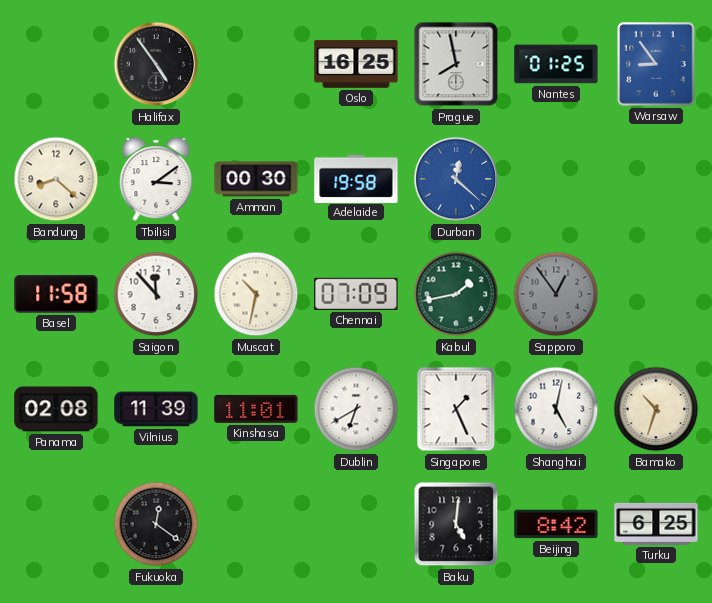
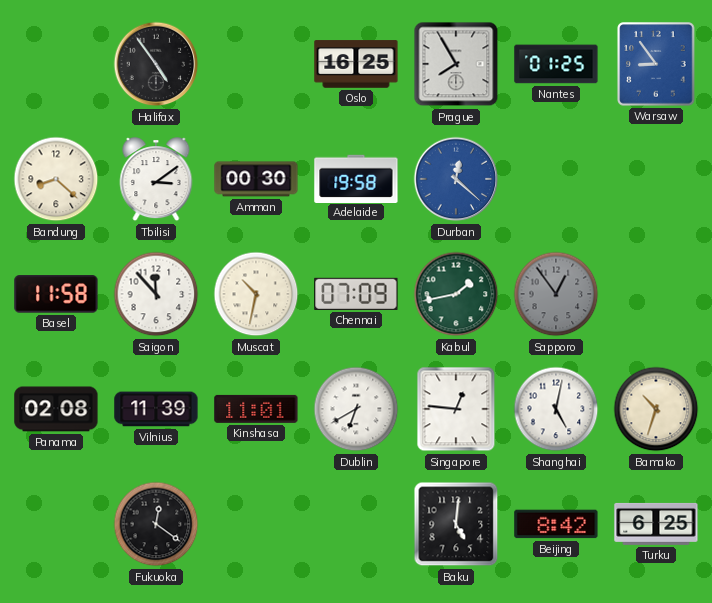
Prague: 7:58 -> 7:55
Singapore: 1:26 -> 12:46
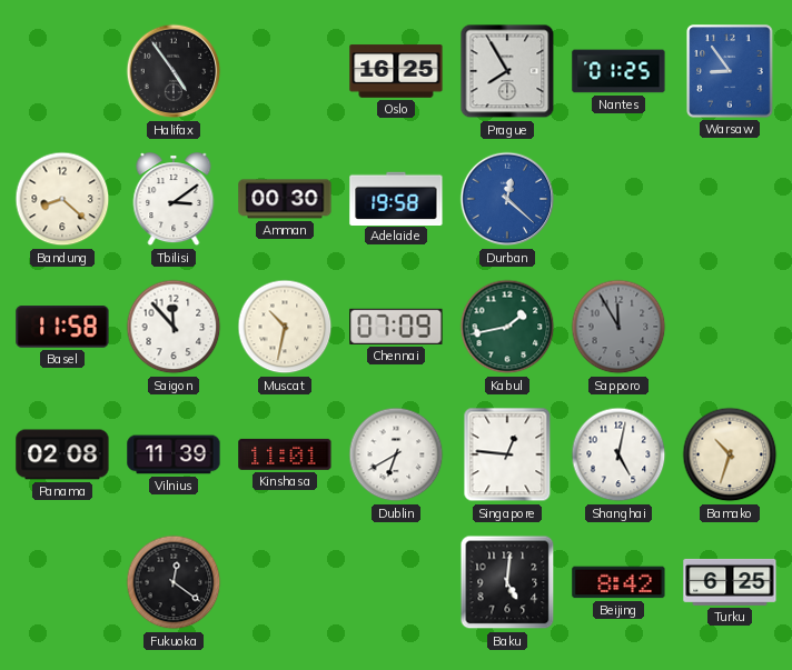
Sapporo: 12:54 -> 11:55
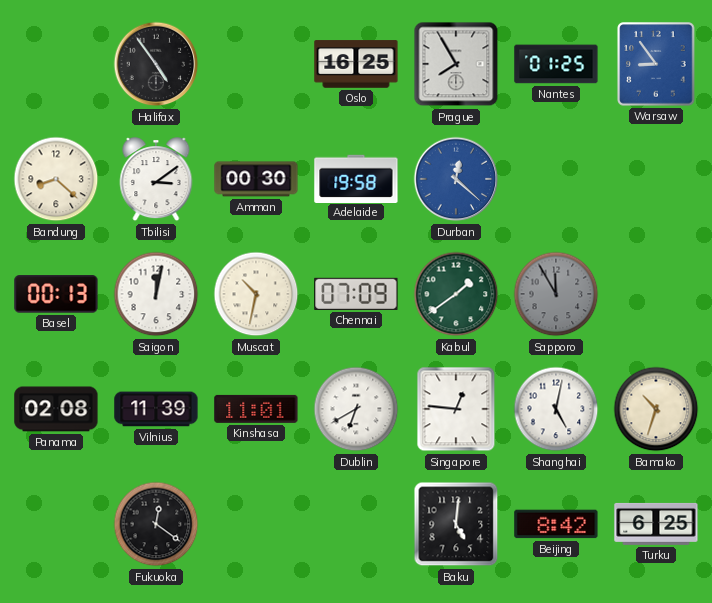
Basel: 11:58 -> 00:13
Saigon: 11:53 -> 12:02
Kabul: 1:43 -> 1:39
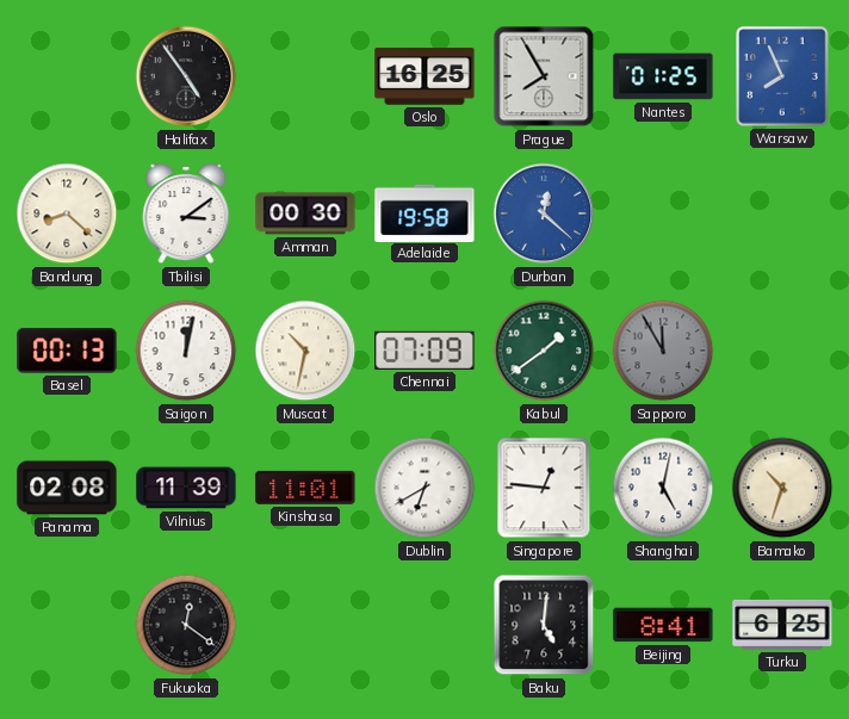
Warsaw: 8:54 -> 7:56
Beijing: 8:42 -> 8:41
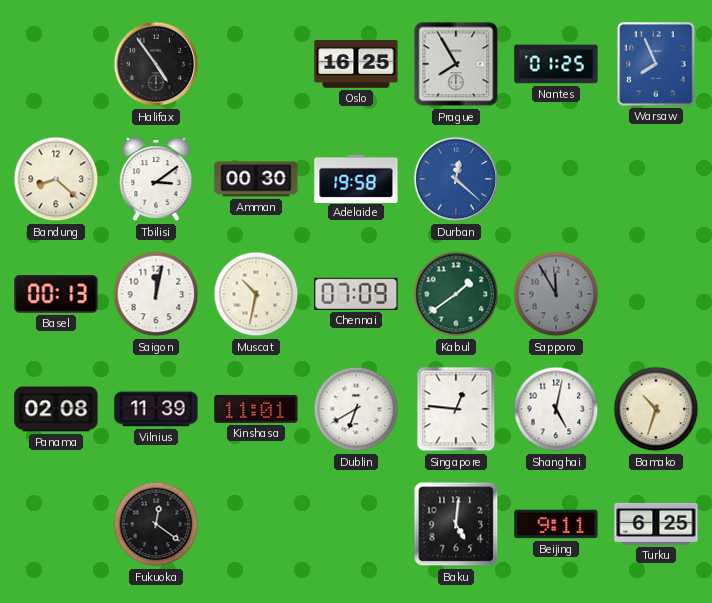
Beijing: 8:41 -> 9:11
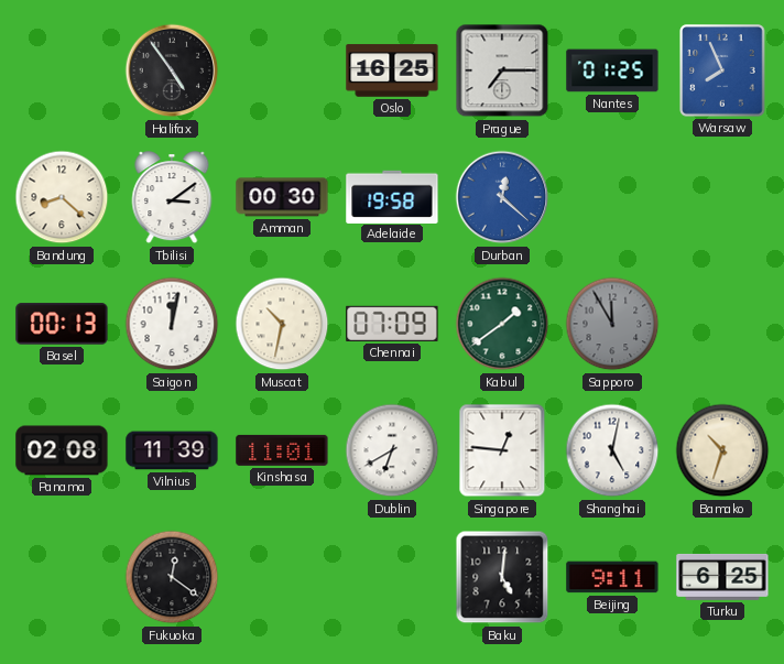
Prague: 7:55 -> 7:15
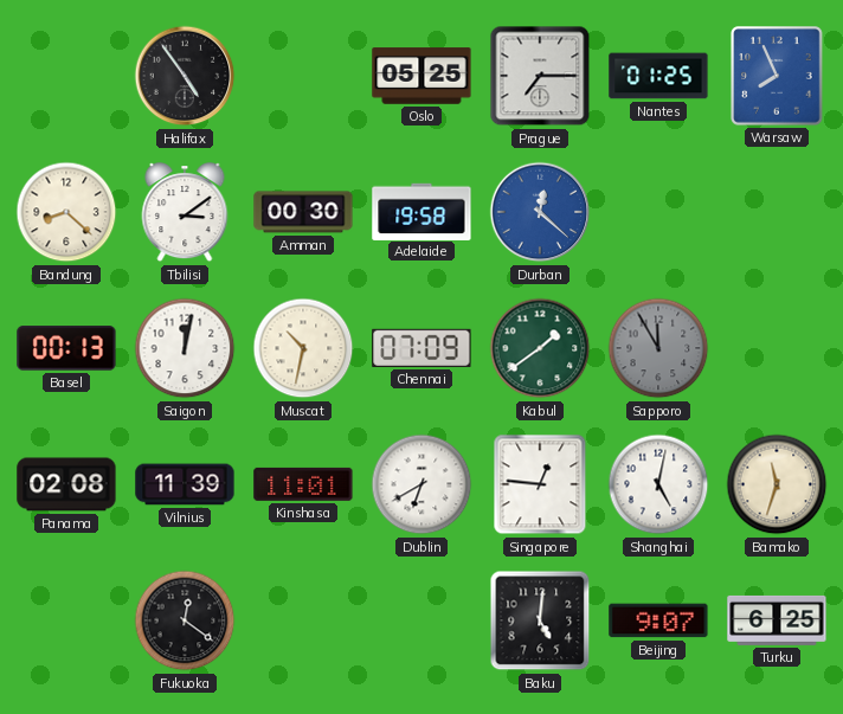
Oslo: 16:25 -> 05:25
Bamako: 10:33 -> 11:33
Beijing: 9:11 -> 9:07
